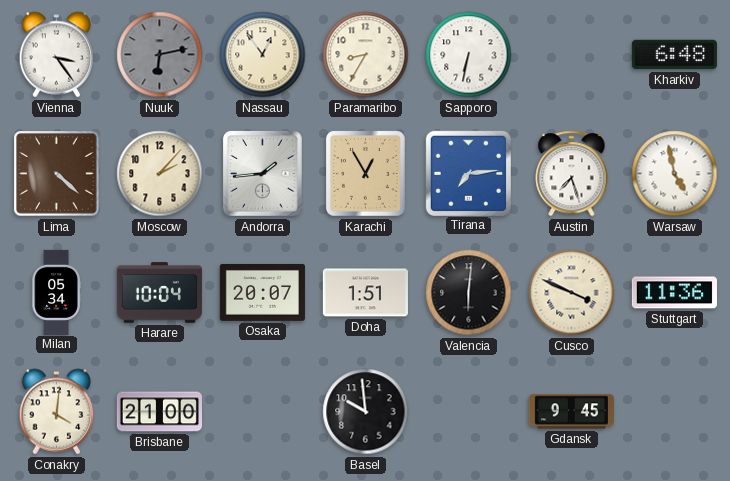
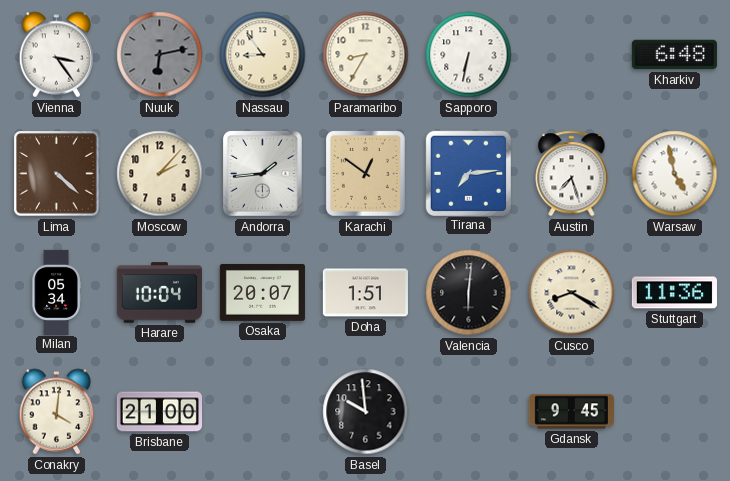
Nassau: 12:54 -> 8:54
Karachi: 12:55 -> 12:51
Cusco: 3:49 -> 8:20
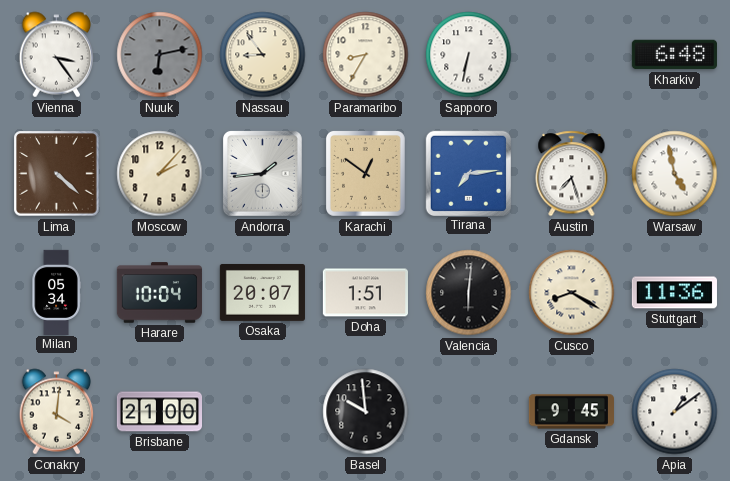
Apia: none -> 1:09
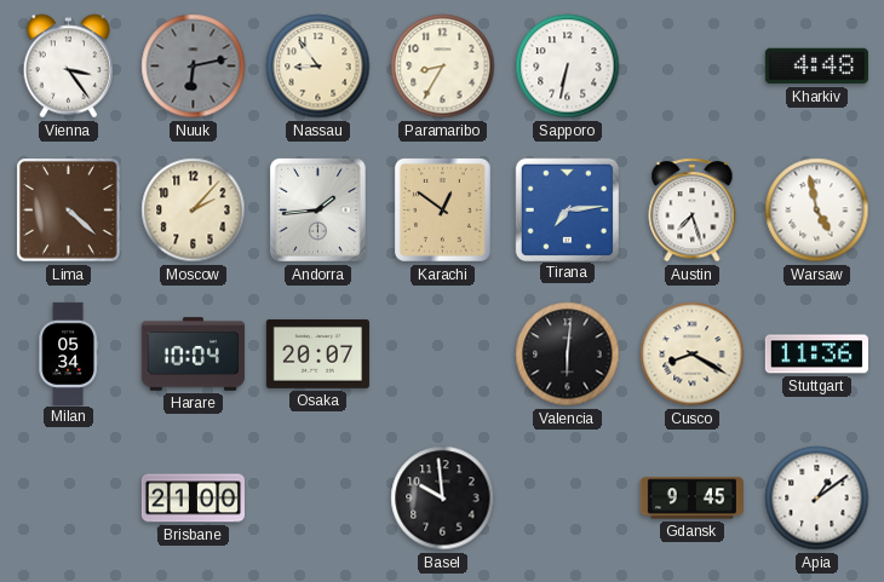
Kharkiv: 6:48 -> 4:48
Doha: 1:51 -> none
Conakry: 4:01 -> none
